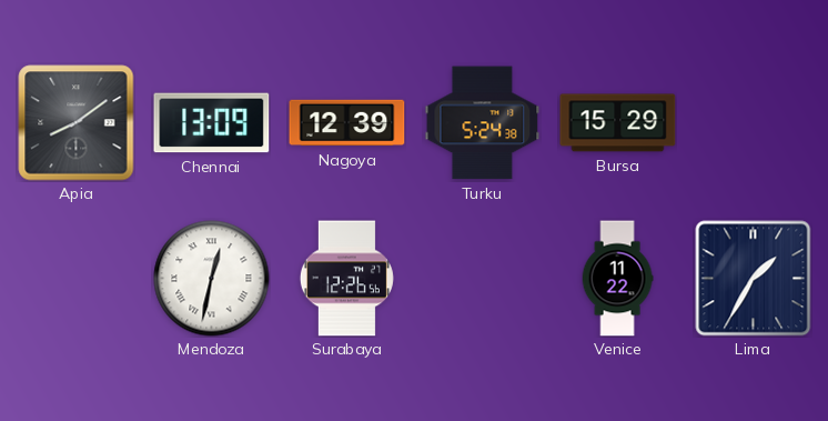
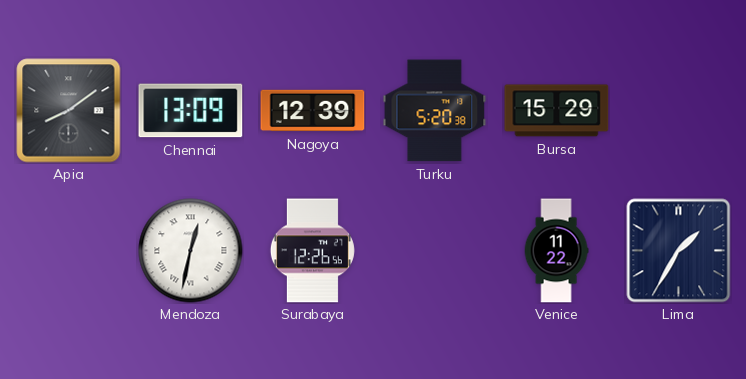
Turku: 5:24 -> 5:20
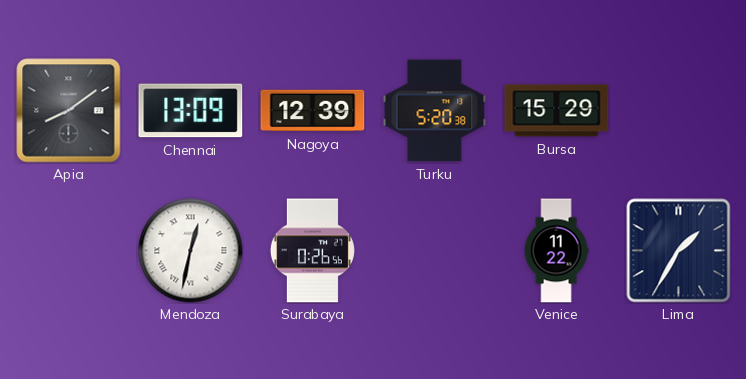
Surabaya: 12:26 -> 0:26
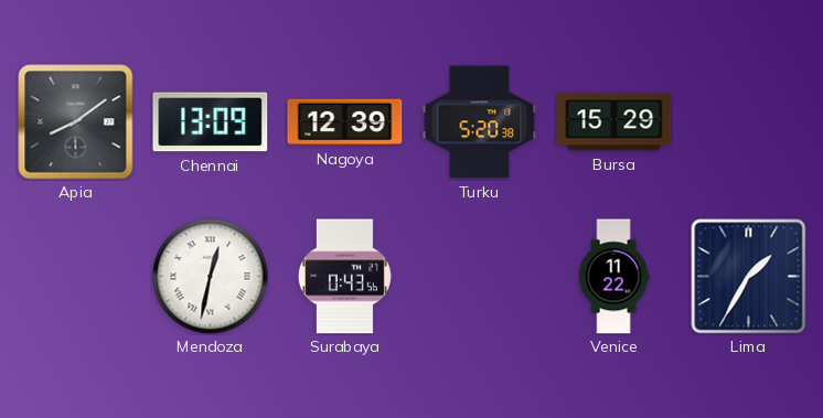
Surabaya: 0:26 -> 0:43
